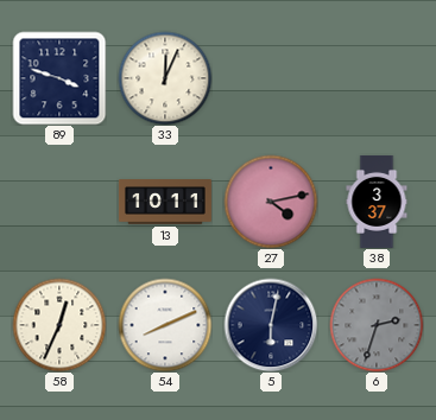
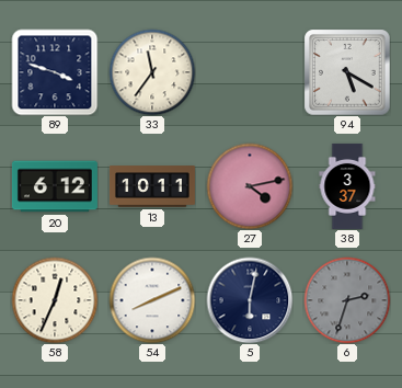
33: 12:04 -> 11:36
94: none -> 5:20
20: none -> 6:12
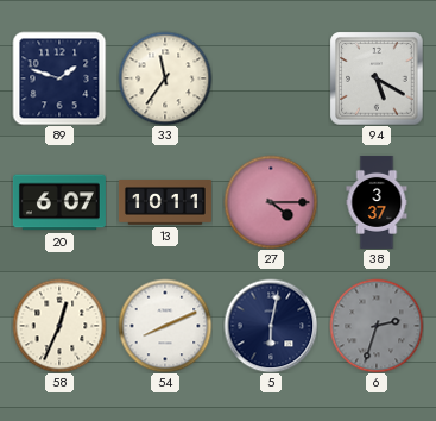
89: 3:48 -> 1:48
20: 6:12 -> 6:07
27: 4:13 -> 4:15
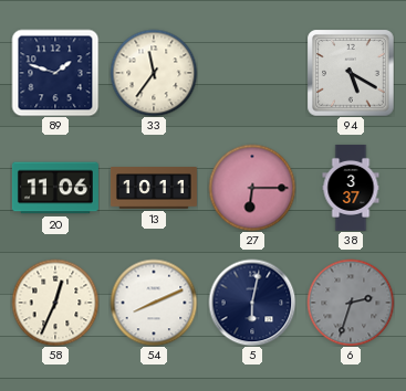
20: 6:07 -> 11:06
27: 4:15 -> 6:15
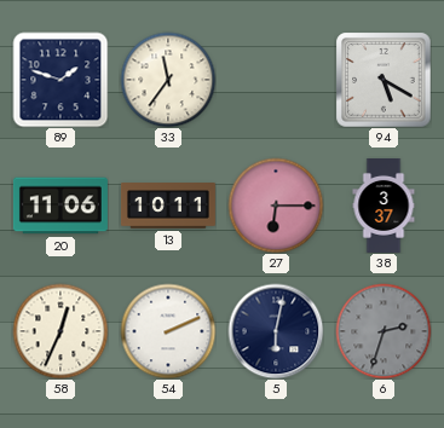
54: 8:11 -> 2:11
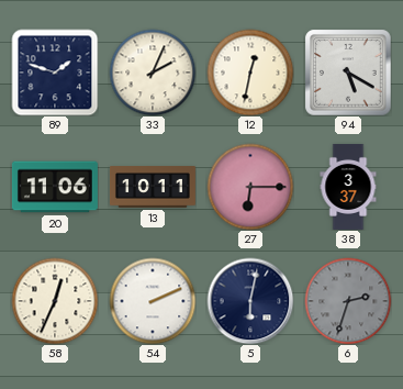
33: 11:36 -> 2:04
12: none -> 12:32
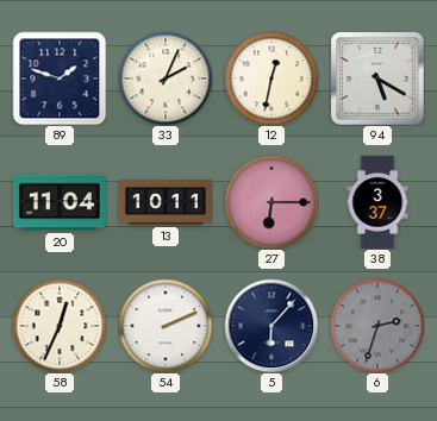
20: 11:06 -> 11:04
5: 6:02 -> 6:07
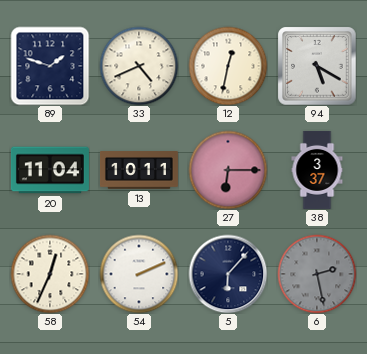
33: 2:04 -> 4:41
6: 2:33 -> 2:28
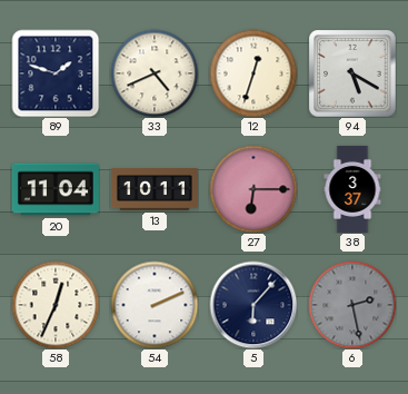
12: 12:32 -> 12:33
